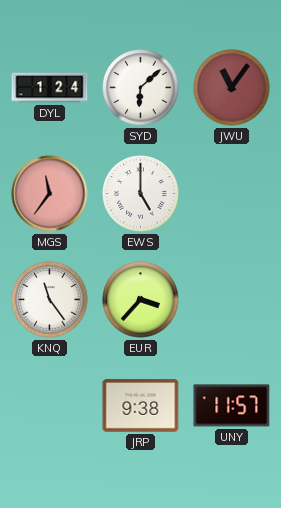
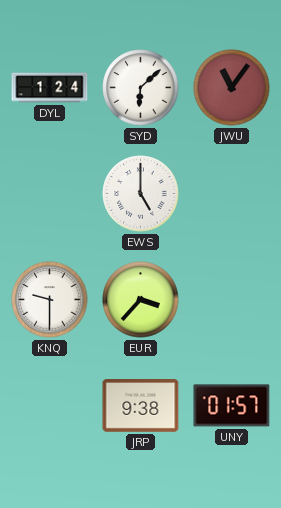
MGS: 11:36 -> none
KNQ: 11:24 -> 9:30
UNY: 11:57 -> 01:57
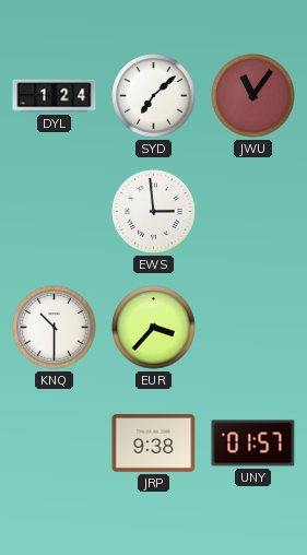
SYD: 6:08 -> 7:08
EWS: 5:00 -> 2:59
KNQ: 9:30 -> 10:30
